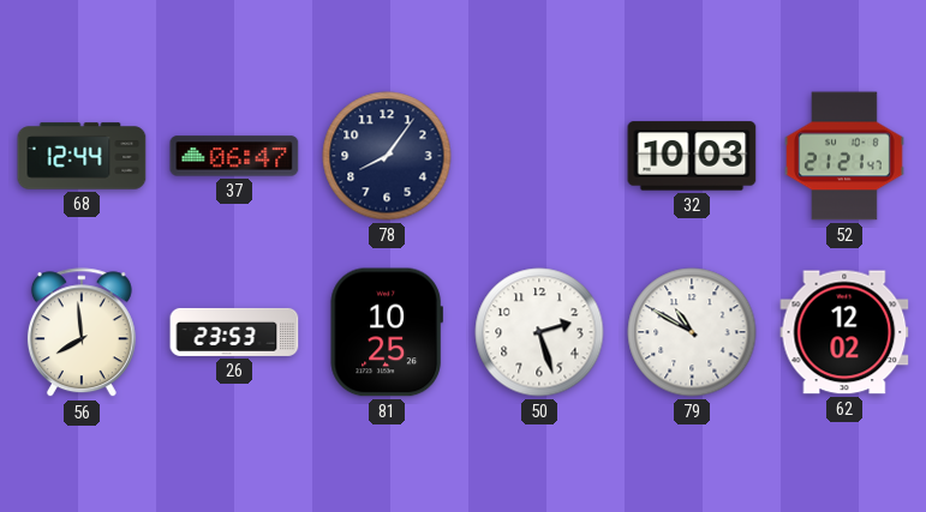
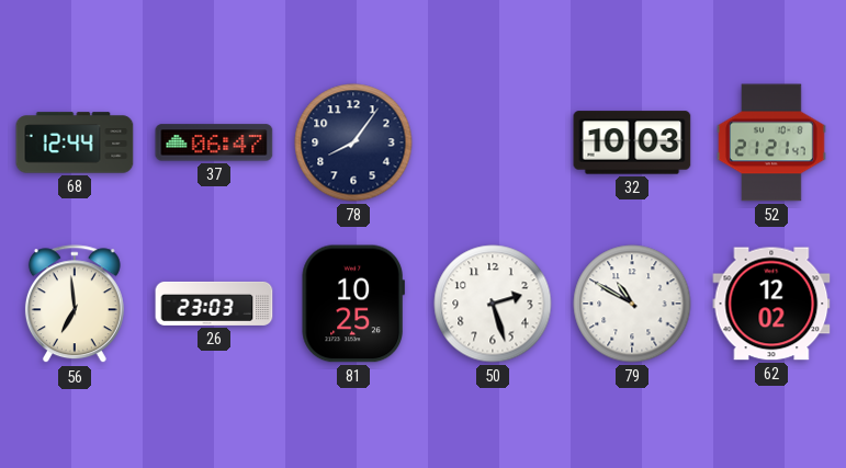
56: 7:59 -> 6:59
26: 23:53 -> 23:03
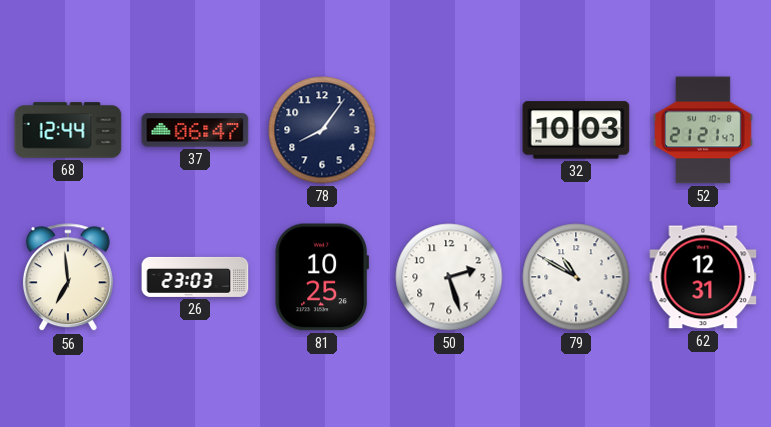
62: 12:02 -> 12:31
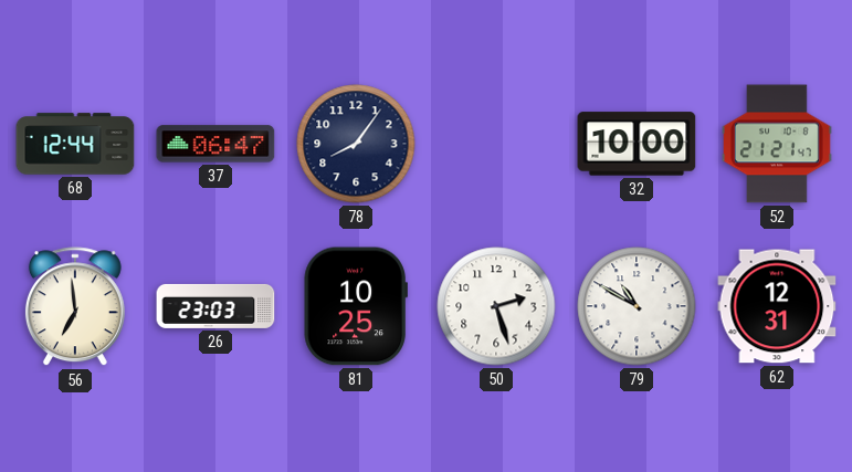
32: 10:03 -> 10:00
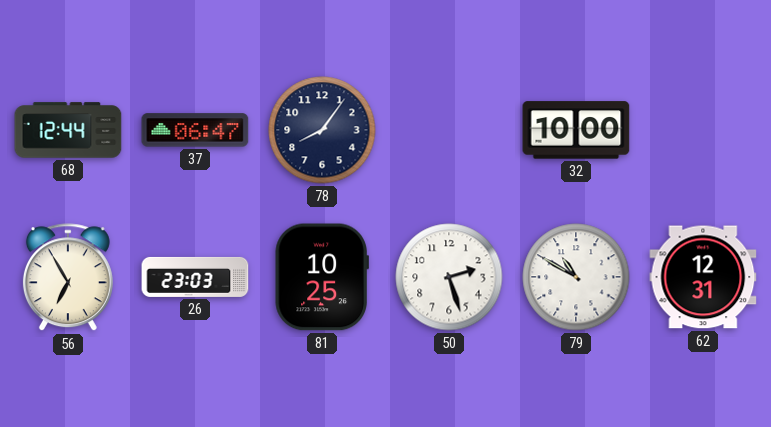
52: 21:21 -> none
56: 6:59 -> 6:55
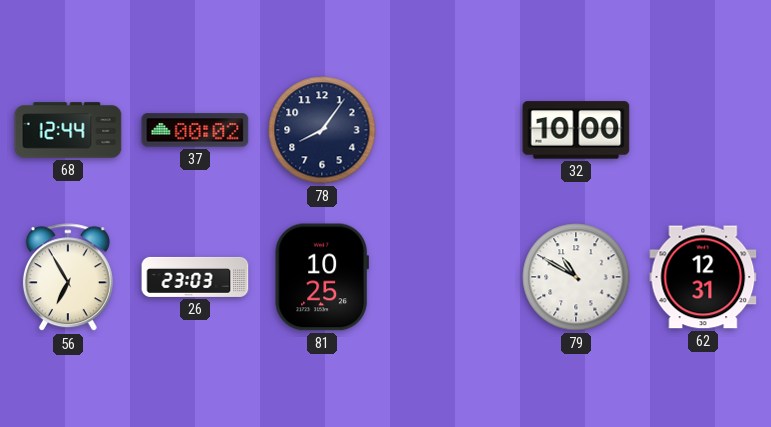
37: 06:47 -> 00:02
50: 2:27 -> none
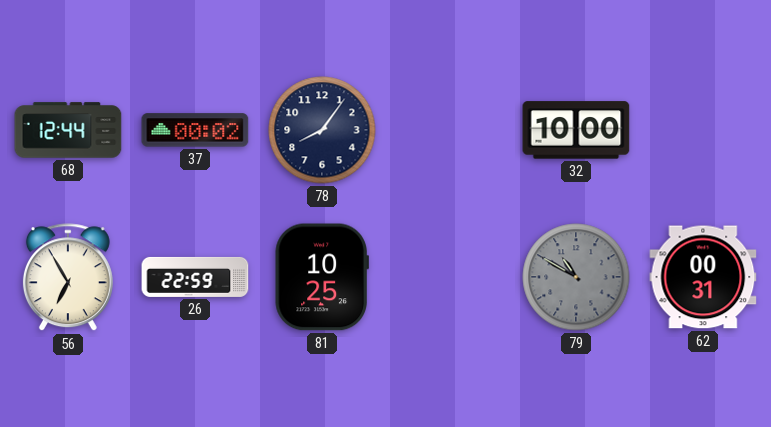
26: 23:03 -> 22:59
79 dial: white -> grey
62: 12:31 -> 00:31
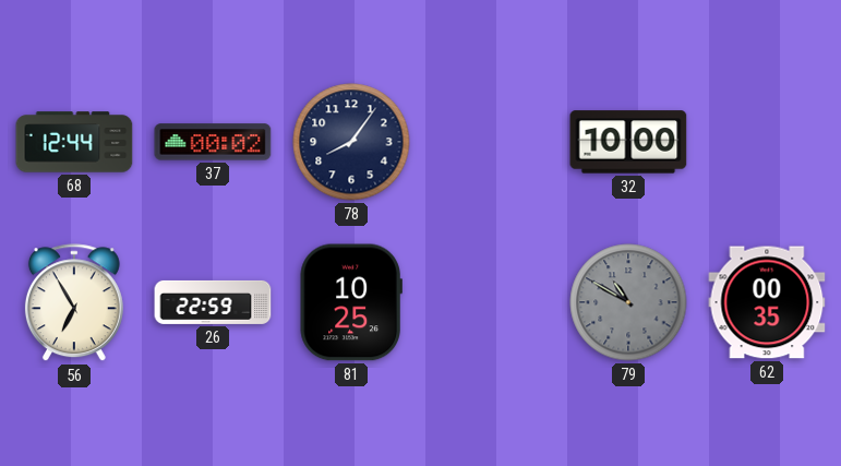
62: 00:31 -> 00:35
